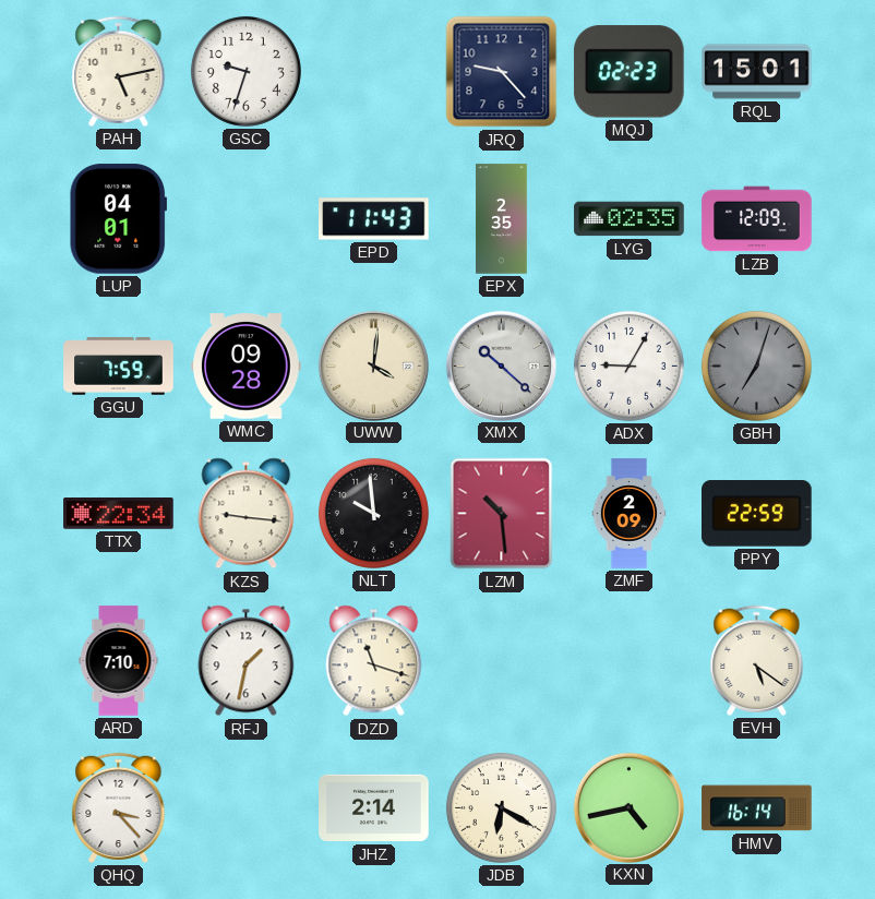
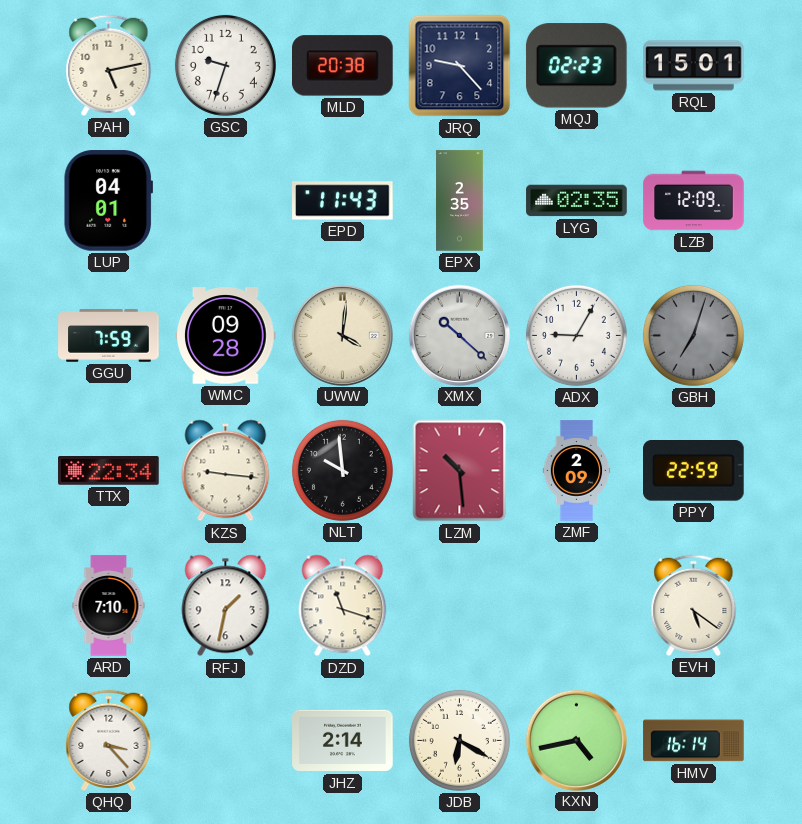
MLD: none -> 20:38
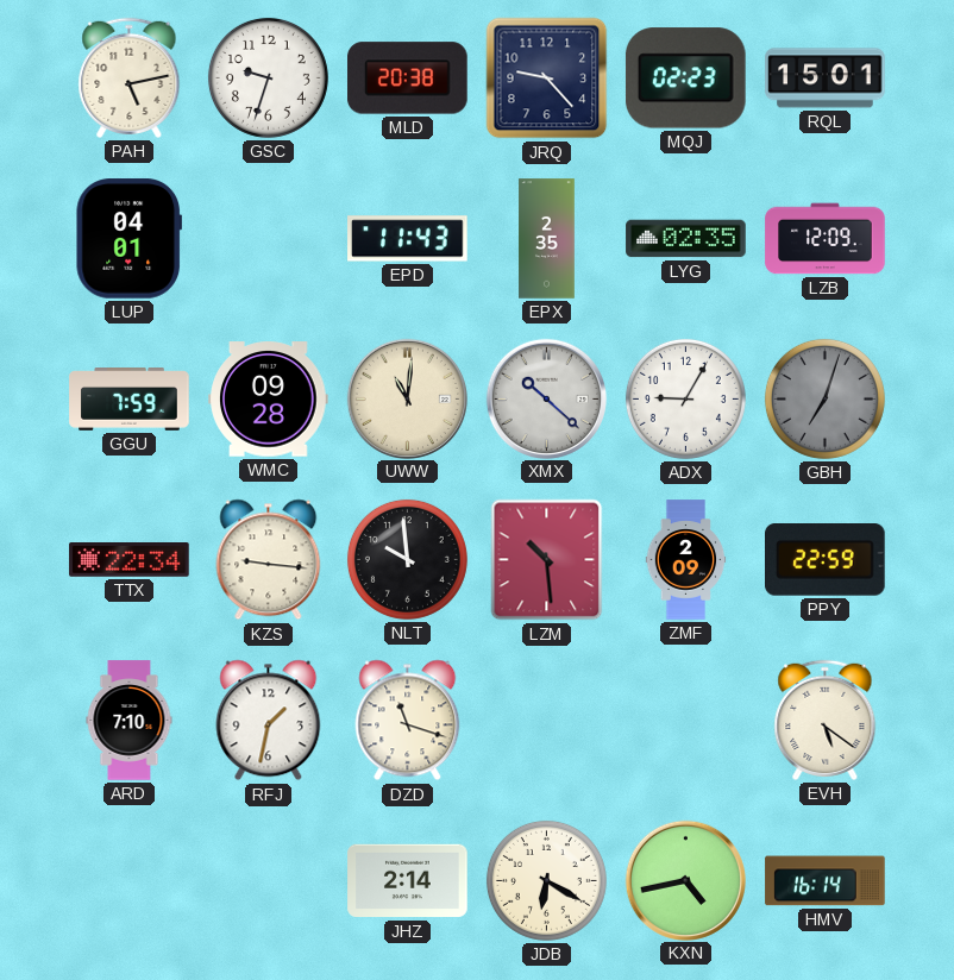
UWW: 4:01 -> 11:01
QHQ: 3:23 -> none
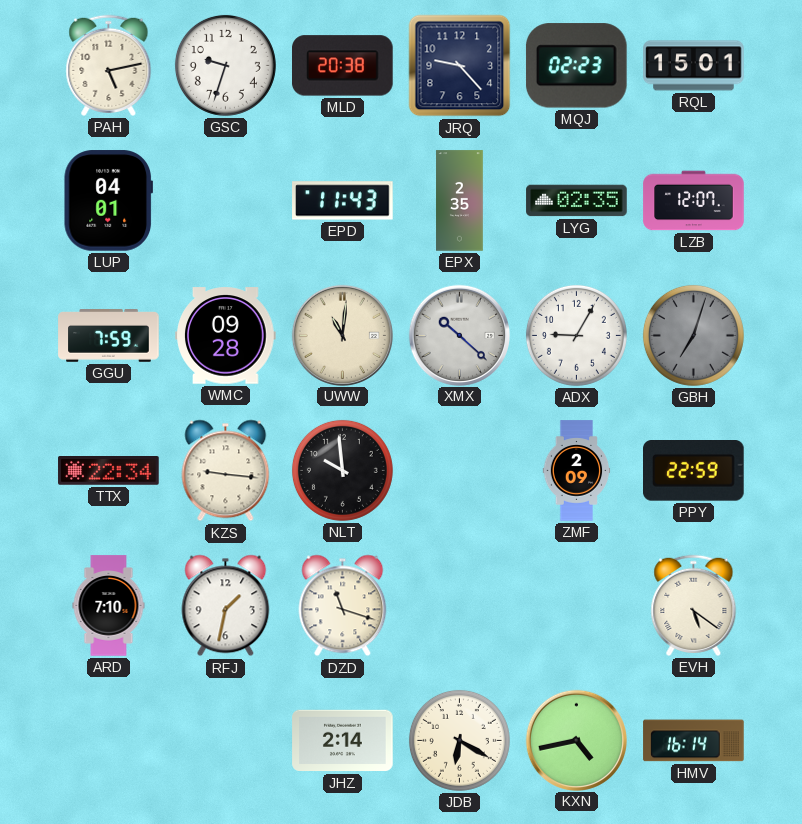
LZB: 12:09 -> 12:07
LZM: 10:29 -> none
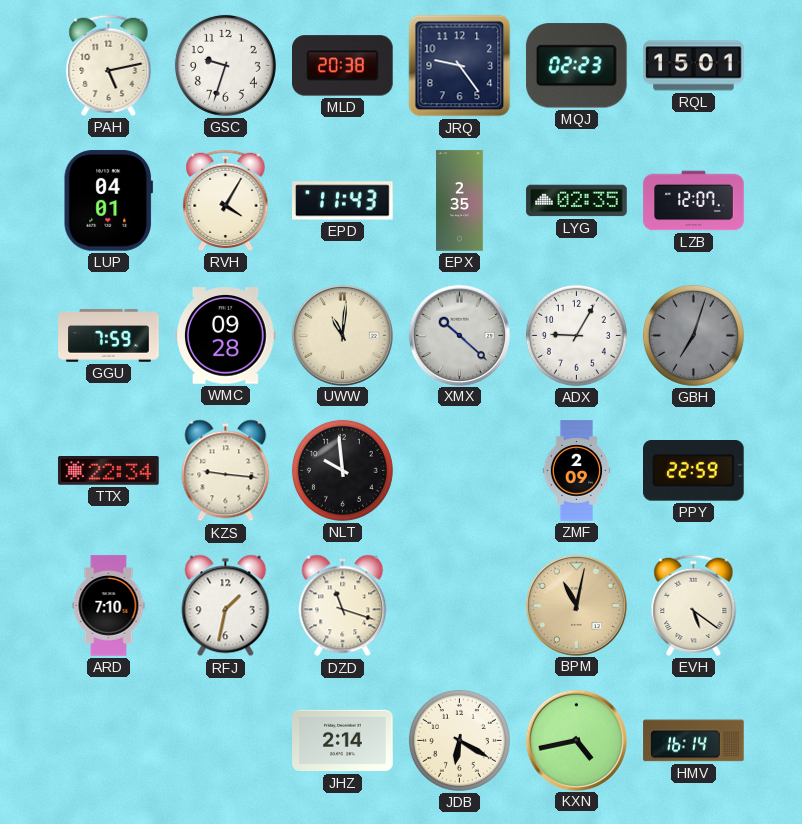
JRQ: 9:23 -> 9:24
RVH: none -> 4:05
BPM: none -> 11:02
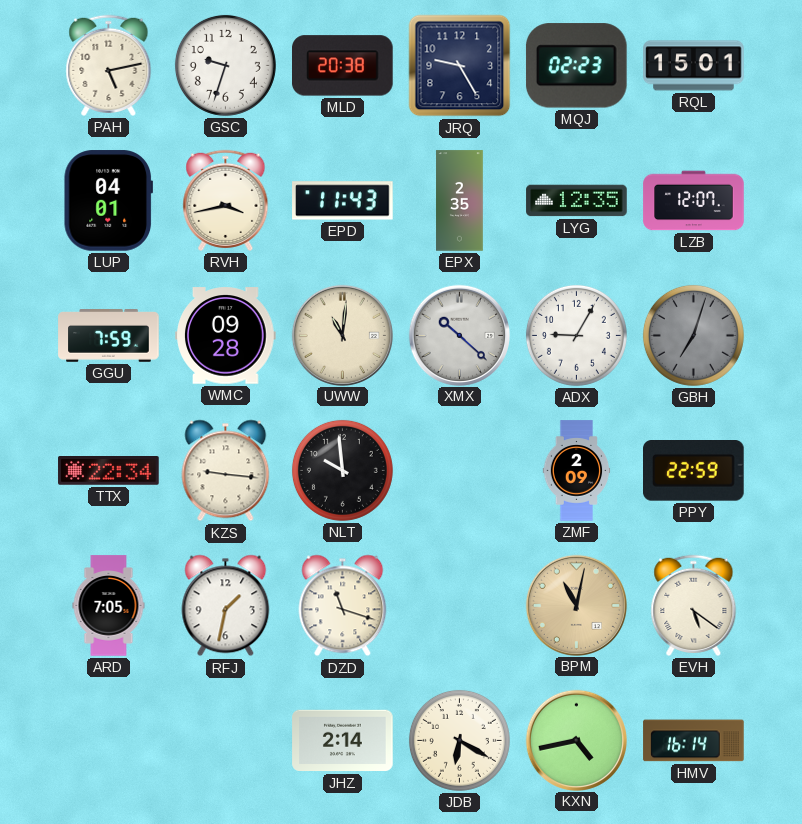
JRQ: 9:24 -> 9:25
RVH: 4:05 -> 3:43
LYG: 02:35 -> 12:35
ARD: 7:10 -> 7:05
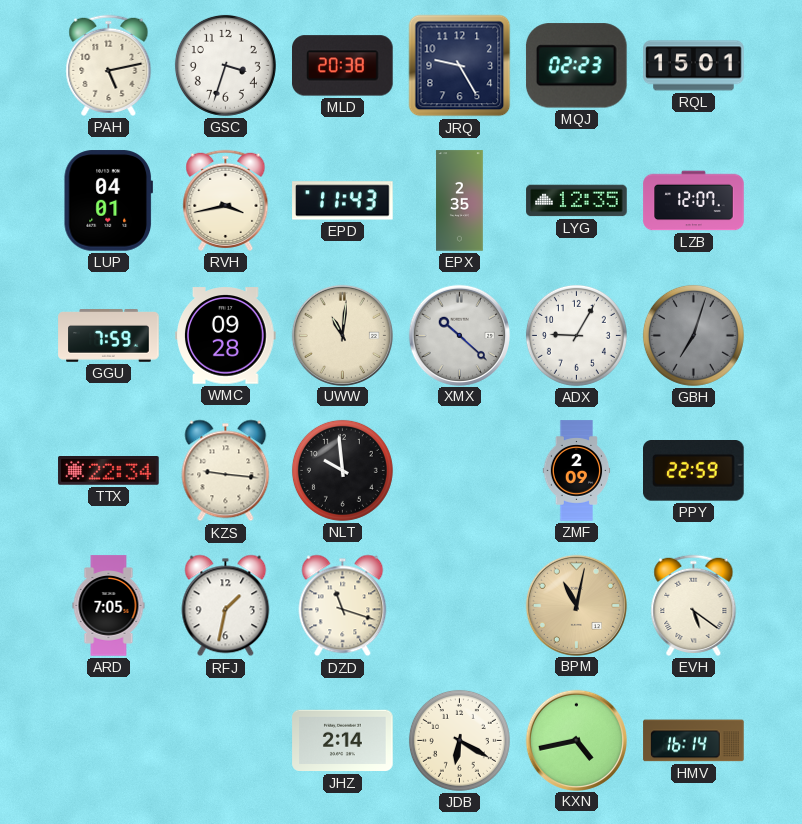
GSC: 9:33 -> 3:33
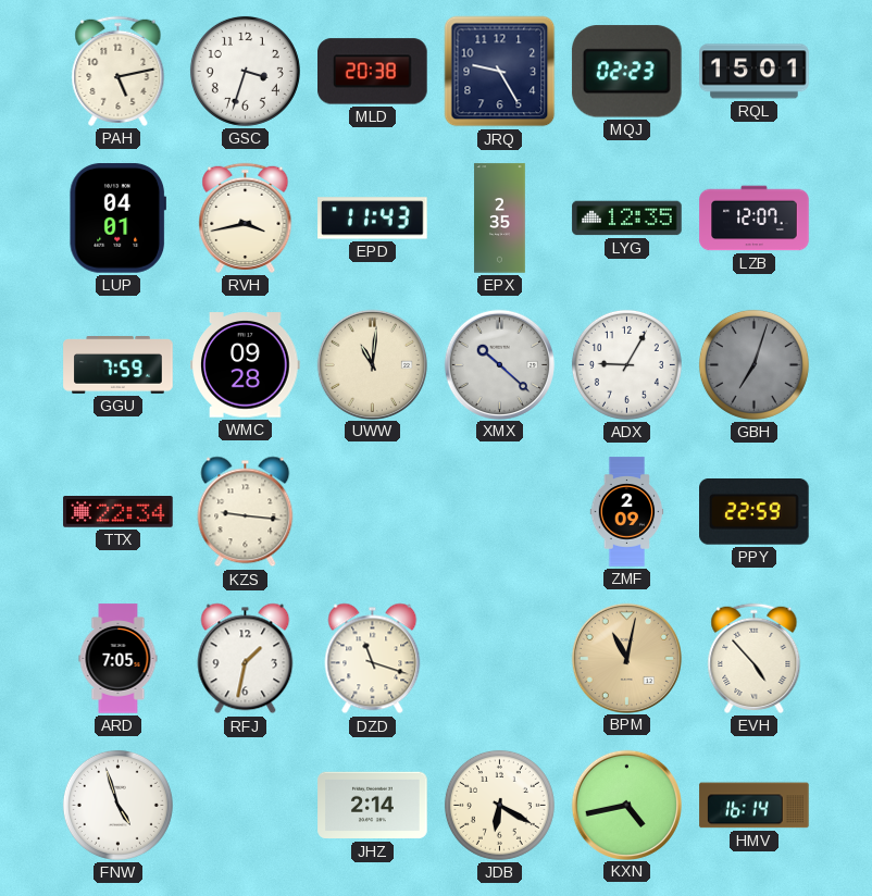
NLT: 9:59 -> none
EVH: 5:21 -> 4:53
FNW: none -> 4:57
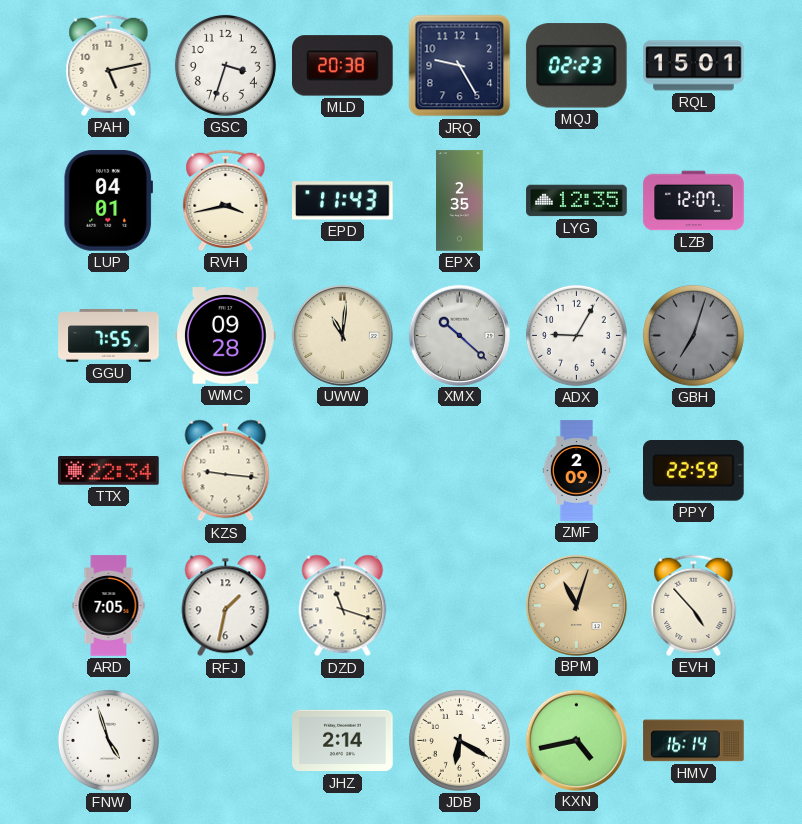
GGU: 7:59 -> 7:55
BPM: 11:02 -> 11:03
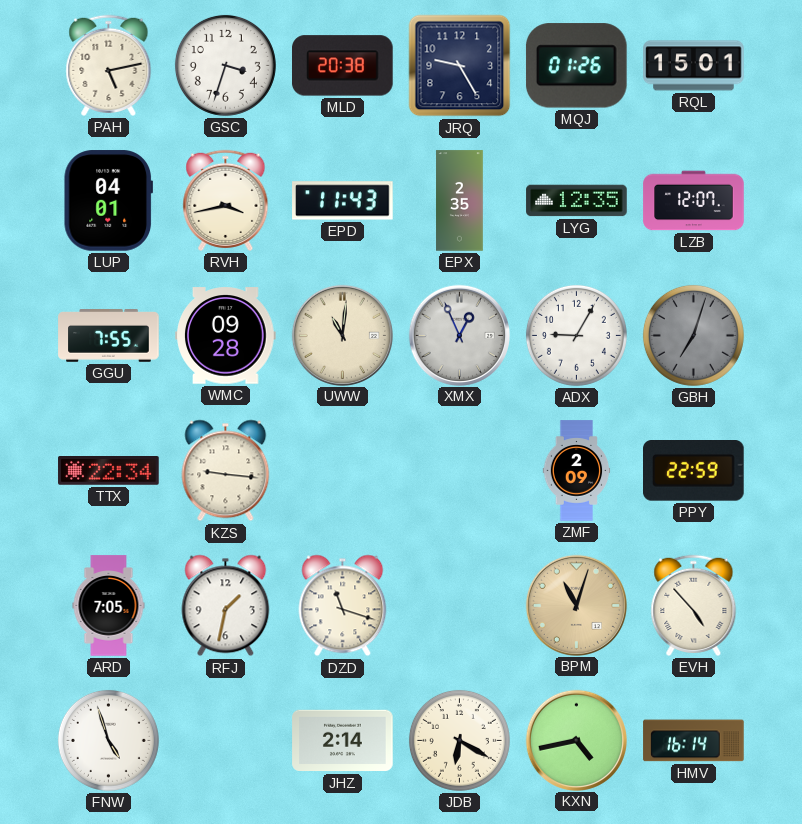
MQJ: 02:23 -> 01:26
XMX: 10:22 -> 12:56
